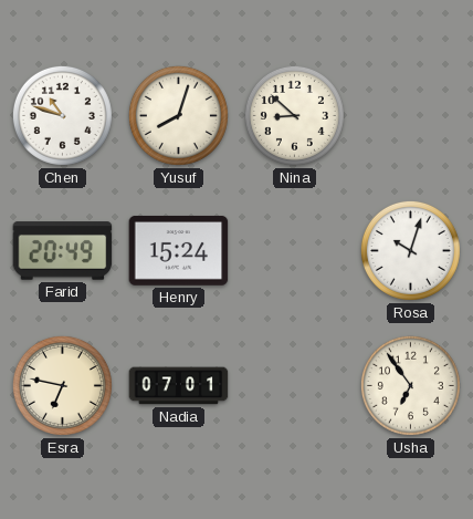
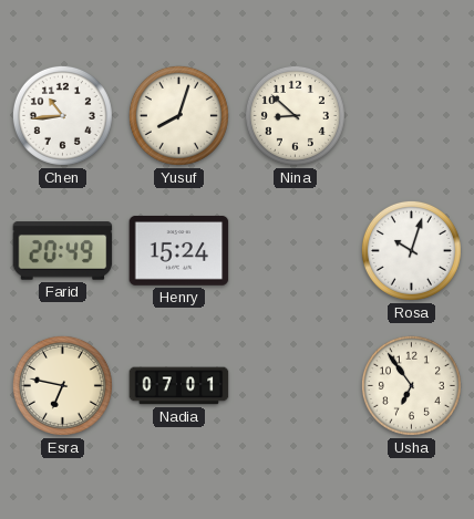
Chen: 10:48 -> 10:44
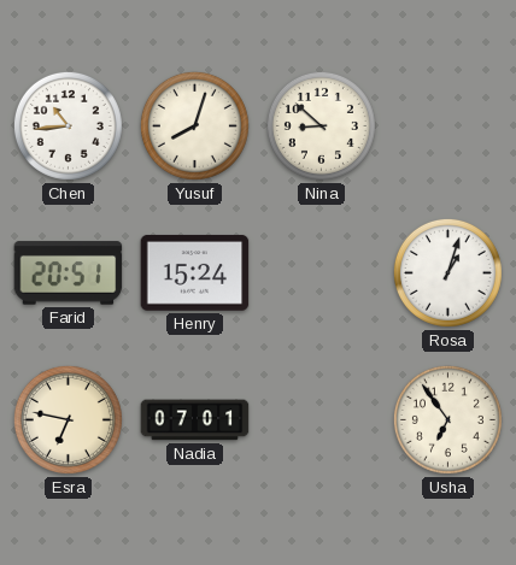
Farid: 20:49 -> 20:51
Rosa: 10:03 -> 1:03
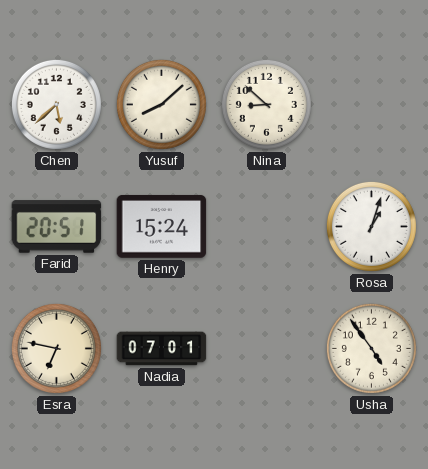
Chen: 10:44 -> 5:38
Yusuf: 8:03 -> 8:08
Usha: 6:54 -> 4:54
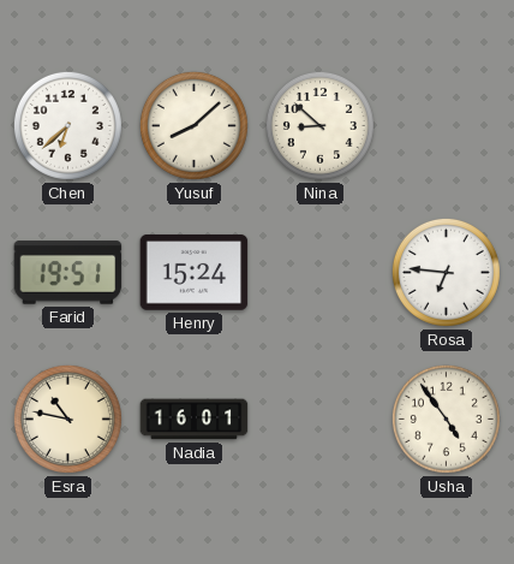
Chen: 5:38 -> 6:38
Farid: 20:51 -> 19:51
Rosa: 1:03 -> 6:46
Esra: 6:47 -> 10:47
Nadia: 07:01 -> 16:01
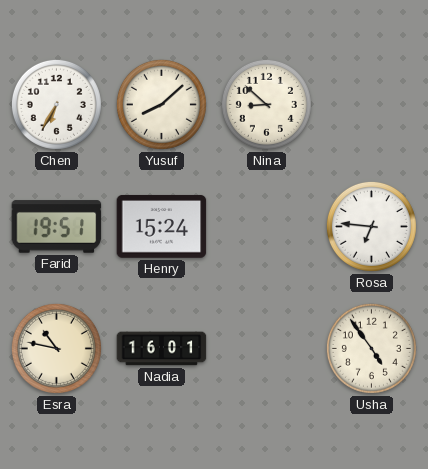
Chen: 6:38 -> 6:35
